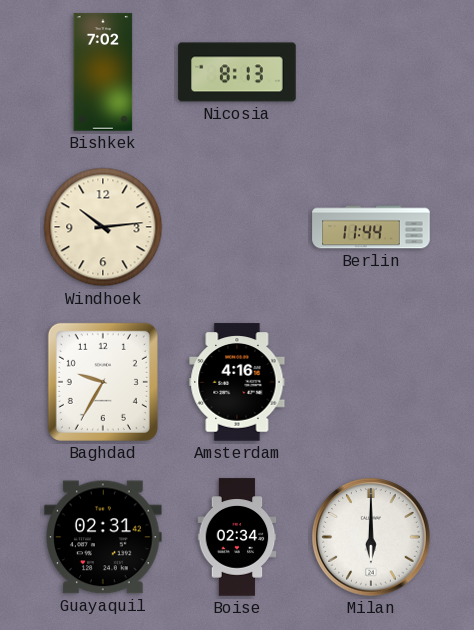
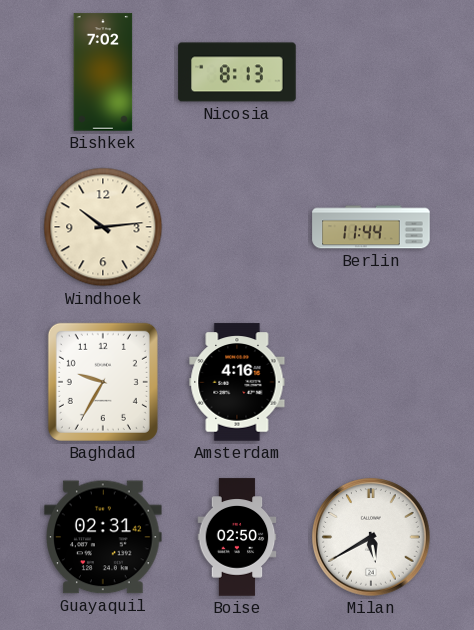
Boise: 02:34 -> 02:50
Milan: 6:00 -> 5:40
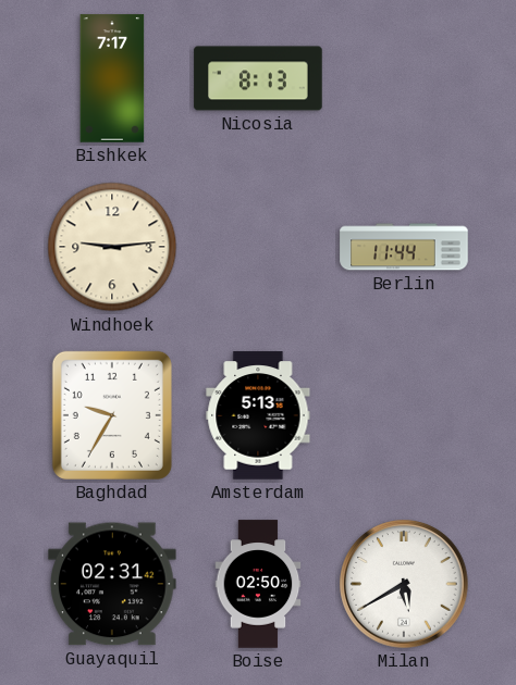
Bishkek: 7:02 -> 7:17
Windhoek: 10:14 -> 9:14
Amsterdam: 4:16 -> 5:13
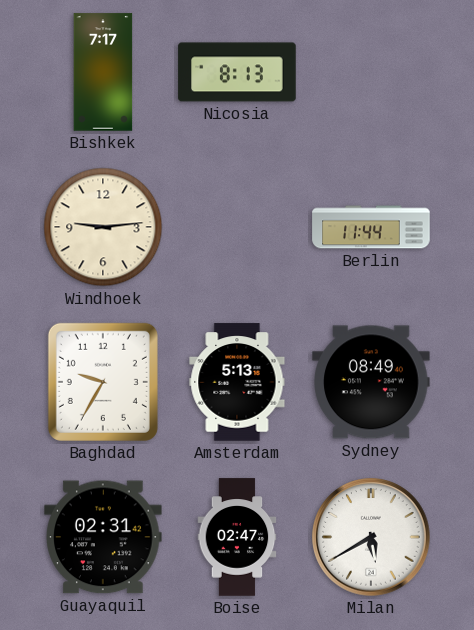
Sydney: none -> 08:49
Boise: 02:50 -> 02:47
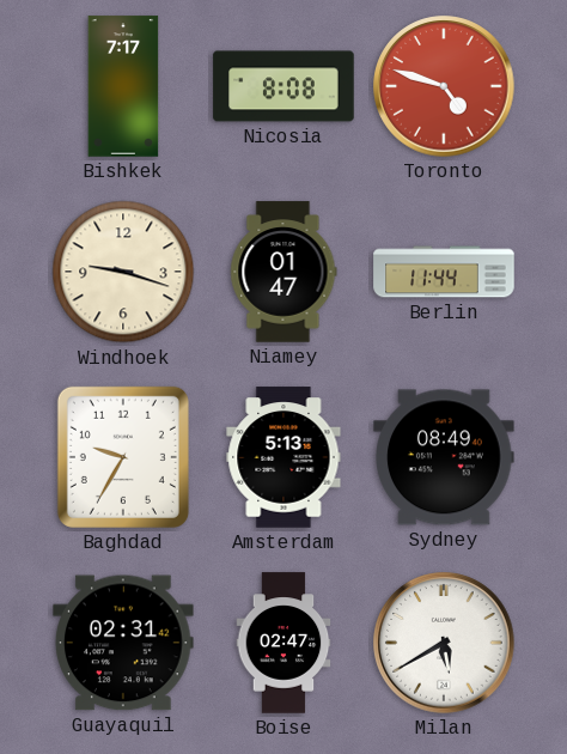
Nicosia: 8:13 -> 8:08
Toronto: none -> 4:48
Windhoek: 9:14 -> 9:18
Niamey: none -> 01:47
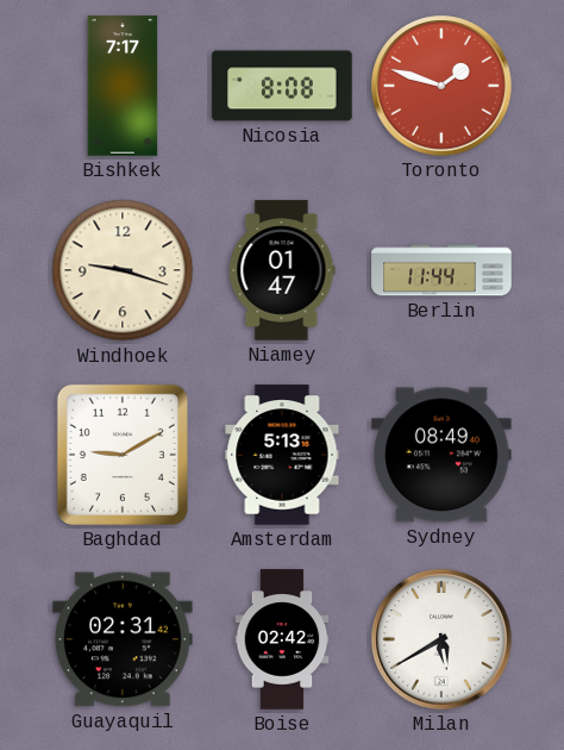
Toronto: 4:48 -> 1:48
Baghdad: 9:35 -> 9:10
Boise: 02:47 -> 02:42
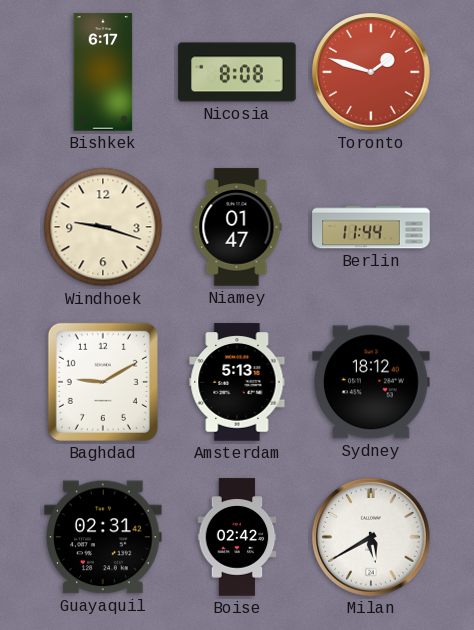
Bishkek: 7:17 -> 6:17
Sydney: 08:49 -> 18:12
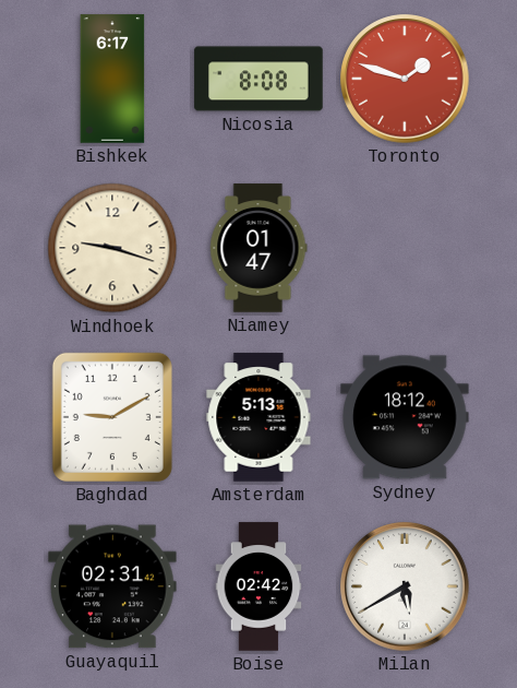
Berlin: 11:44 -> none
